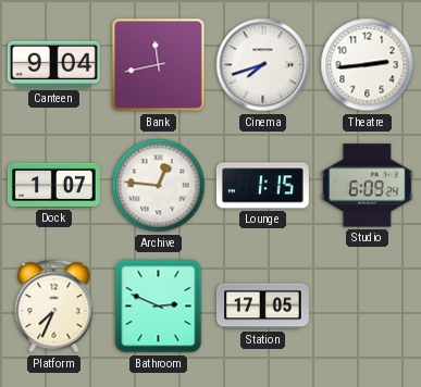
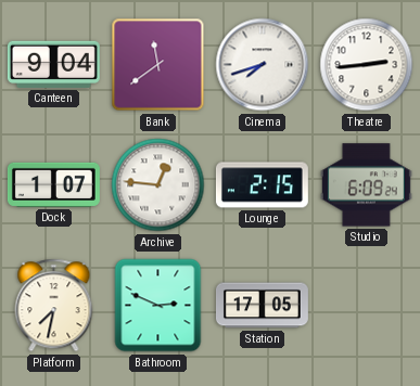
Bank: 11:43 -> 11:39
Lounge: 1:15 -> 2:15
Platform: 7:34 -> 7:32
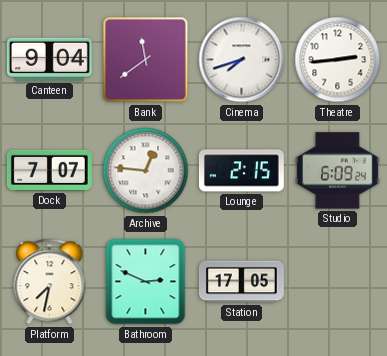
Dock: 1:07 -> 7:07
